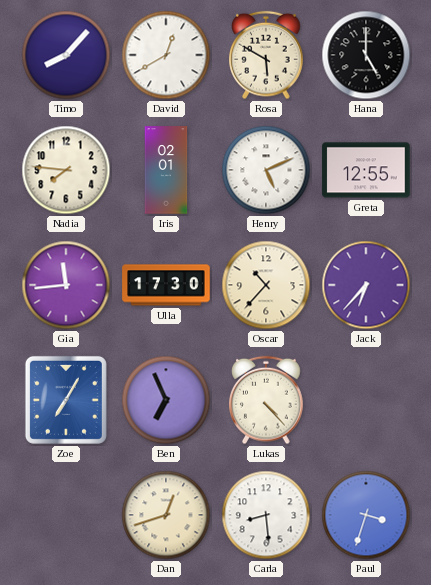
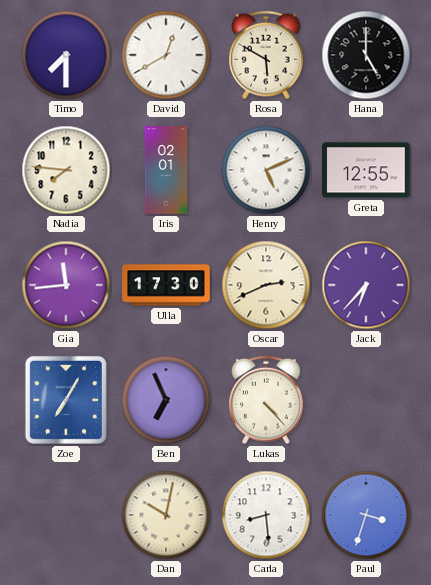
Timo: 8:07 -> 7:30
Oscar: 10:37 -> 2:41
Dan: 12:42 -> 10:02
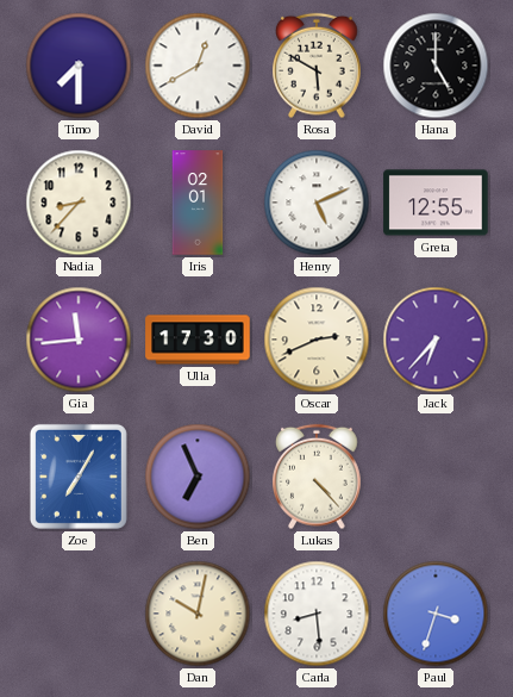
Nadia: 7:46 -> 8:37
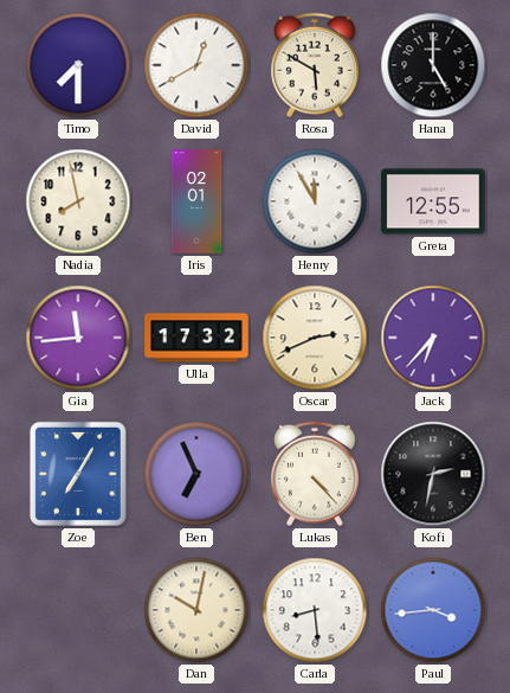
Nadia: 8:37 -> 7:58
Henry: 5:11 -> 11:55
Ulla: 17:30 -> 17:32
Kofi: none -> 2:32
Paul: 3:33 -> 3:44
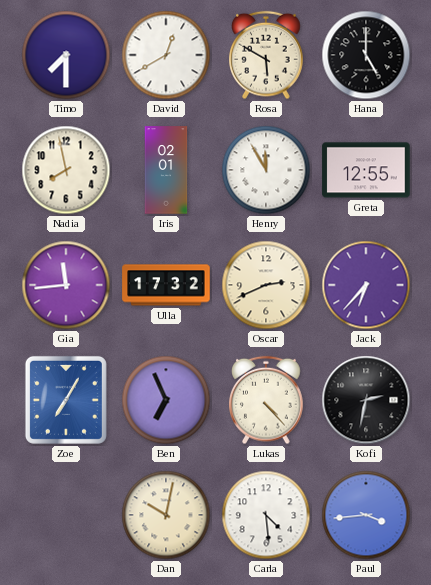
Carla: 8:29 -> 4:29
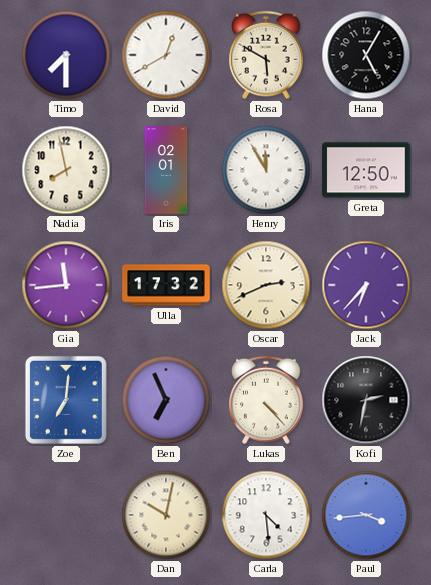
Hana: 5:00 -> 5:05
Greta: 12:55 -> 12:50
Zoe: 7:05 -> 7:01
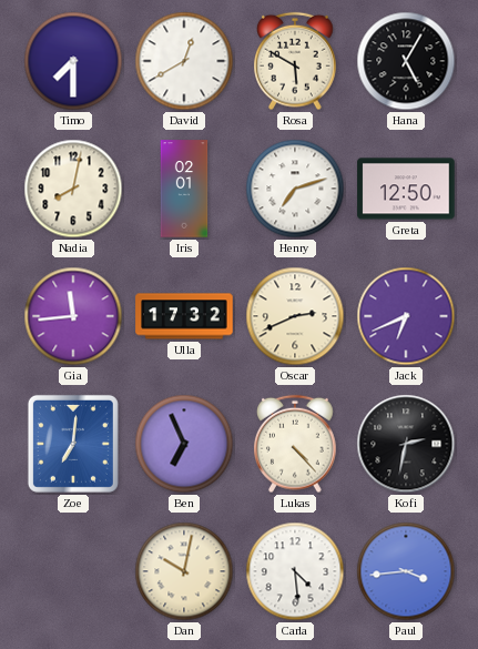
Nadia: 7:58 -> 8:02
Henry: 11:55 -> 7:12
Jack: 6:37 -> 6:41
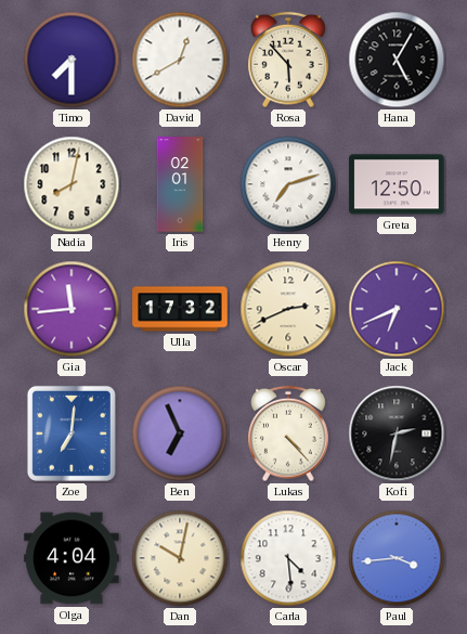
Rosa: 5:50 -> 5:53
Olga: none -> 4:04
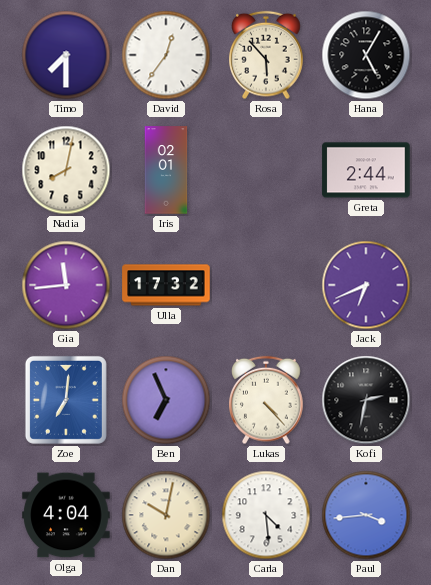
David: 12:40 -> 12:36
Henry: 7:12 -> none
Greta: 12:50 -> 2:44
Oscar: 2:41 -> none
